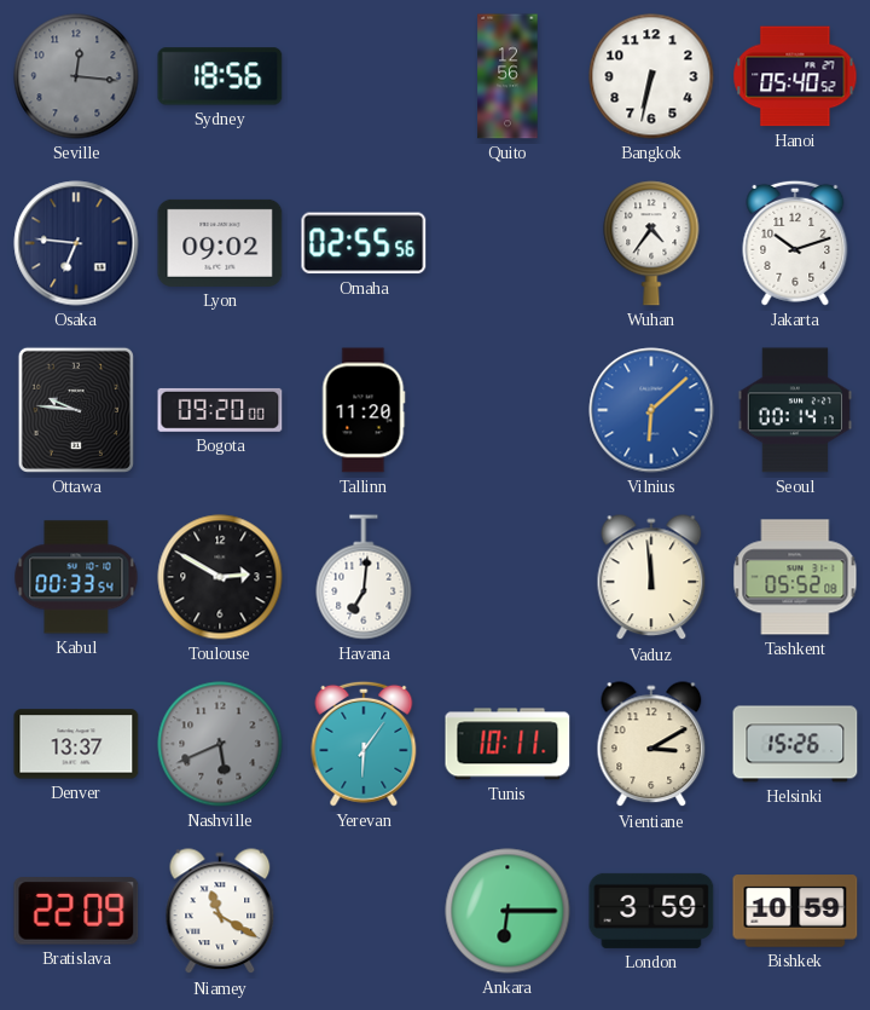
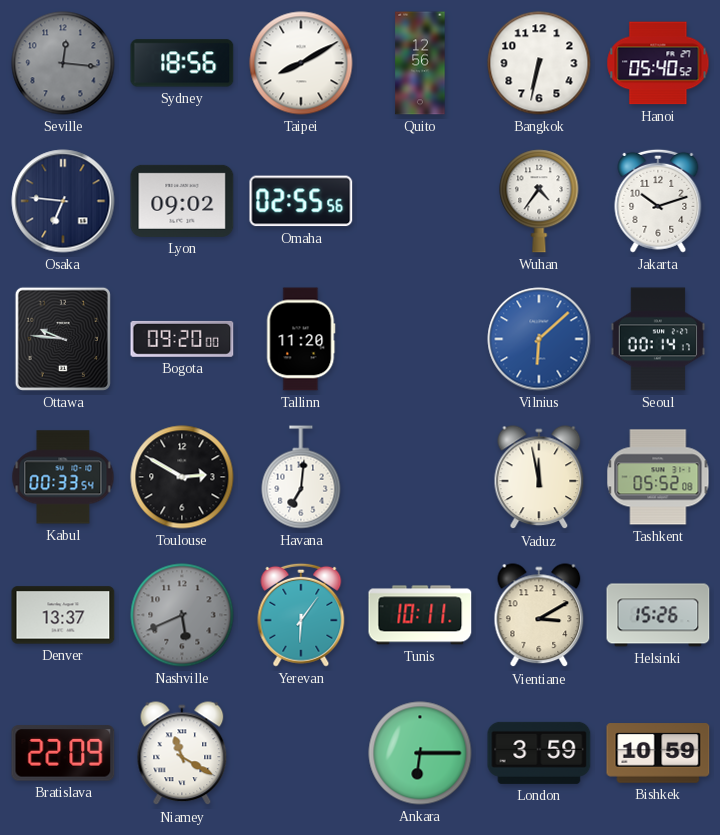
Taipei: none -> 8:10
Vaduz: 11:59 -> 11:58
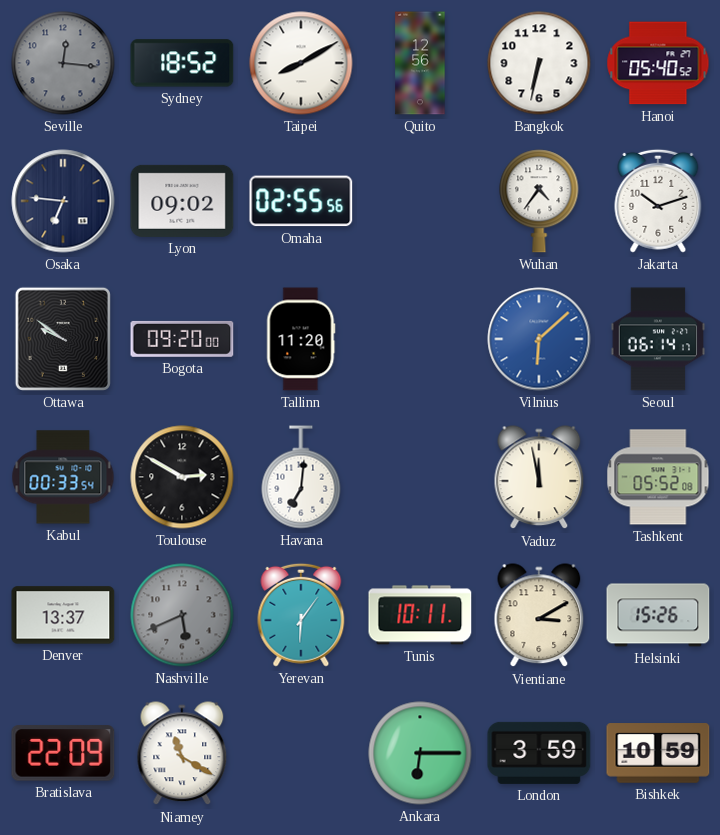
Sydney: 18:56 -> 18:52
Ottawa: 9:46 -> 9:51
Seoul: 00:14 -> 06:14
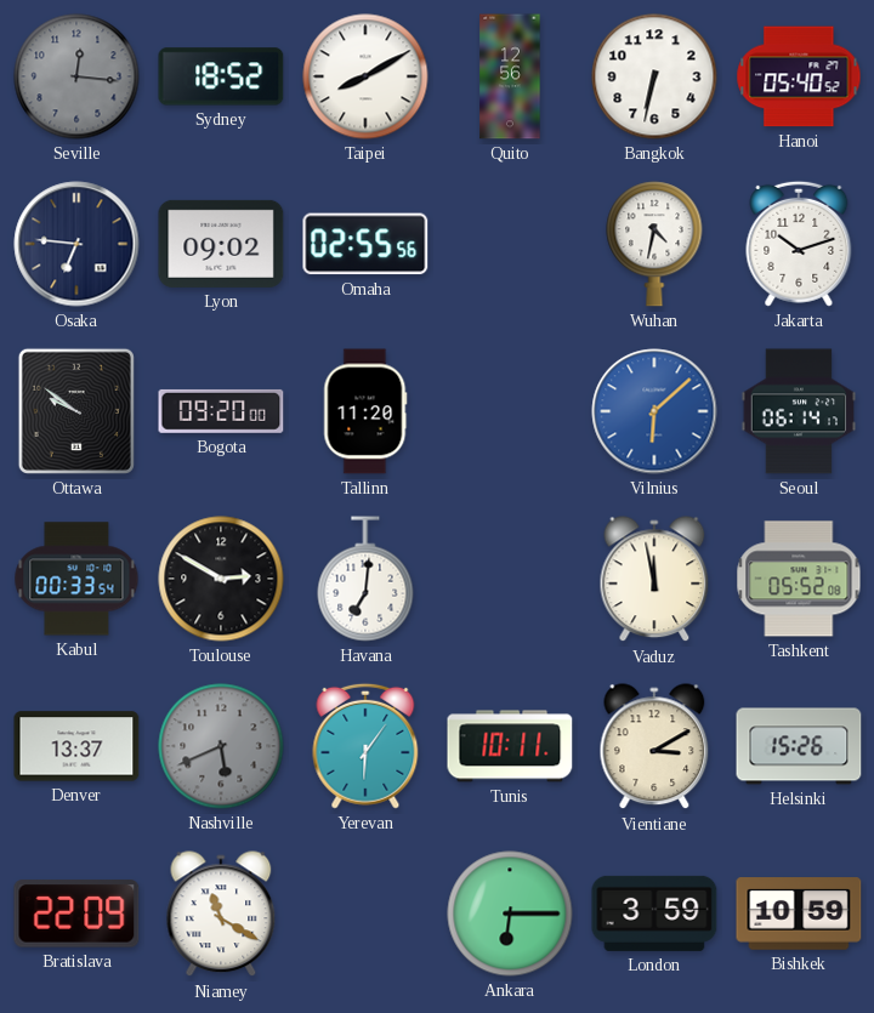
Wuhan: 4:36 -> 4:32
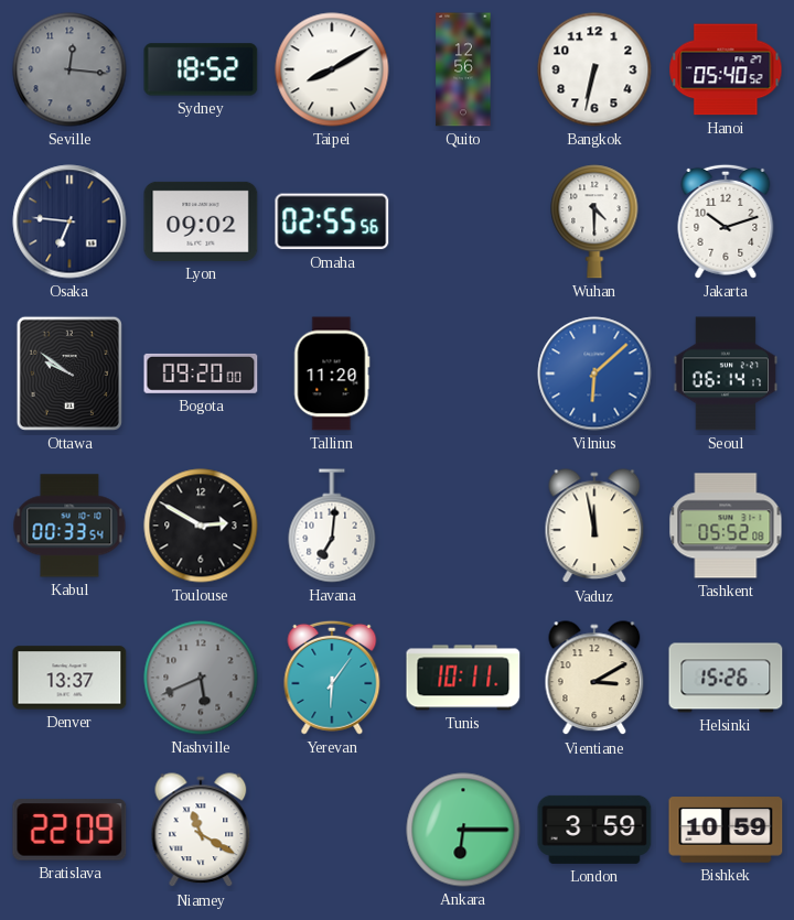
Wuhan: 4:32 -> 4:30
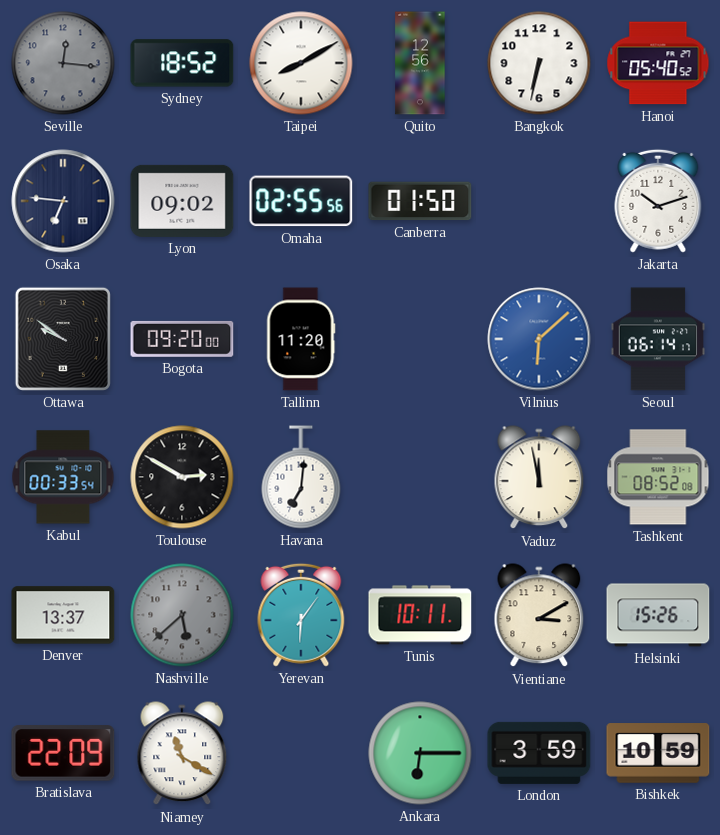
Canberra: none -> 01:50
Wuhan: 4:30 -> none
Tashkent: 05:52 -> 08:52
Nashville: 5:41 -> 5:38
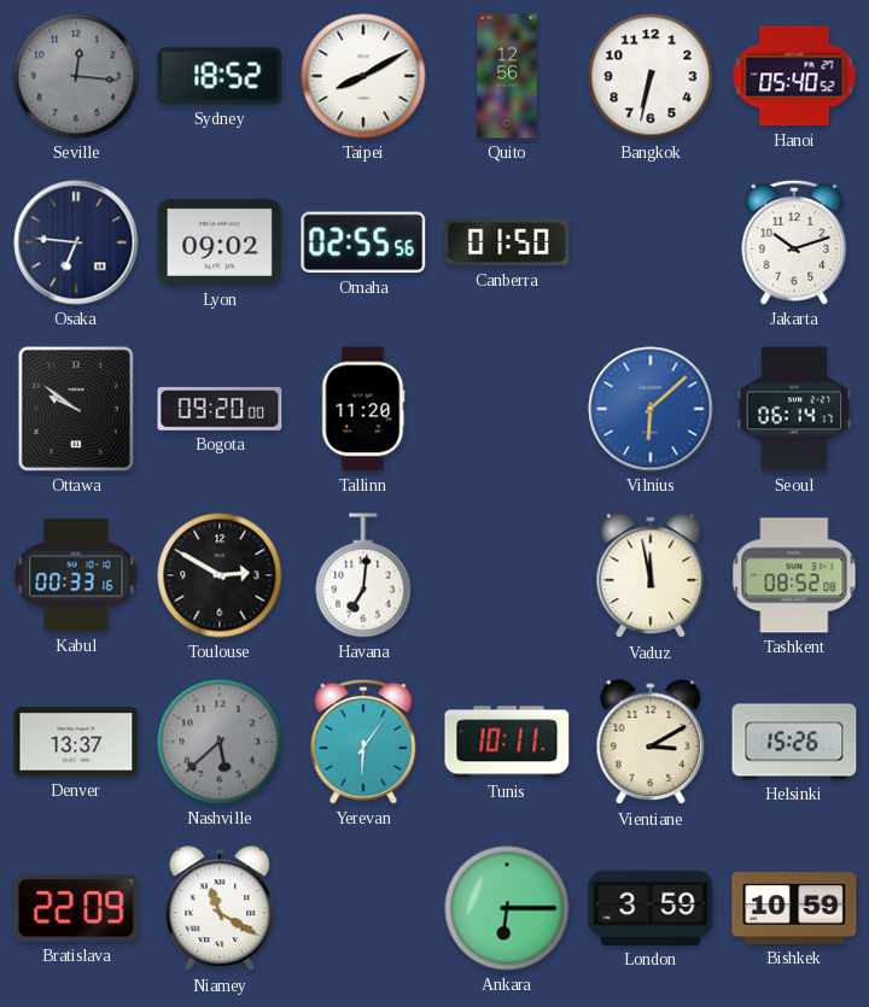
Kabul: 00:33:54 -> 00:33:16
